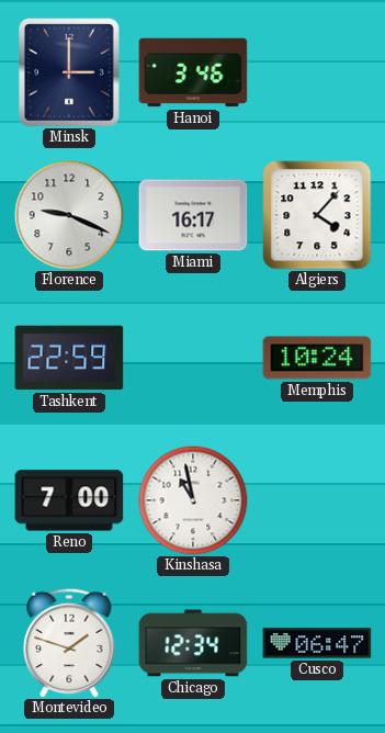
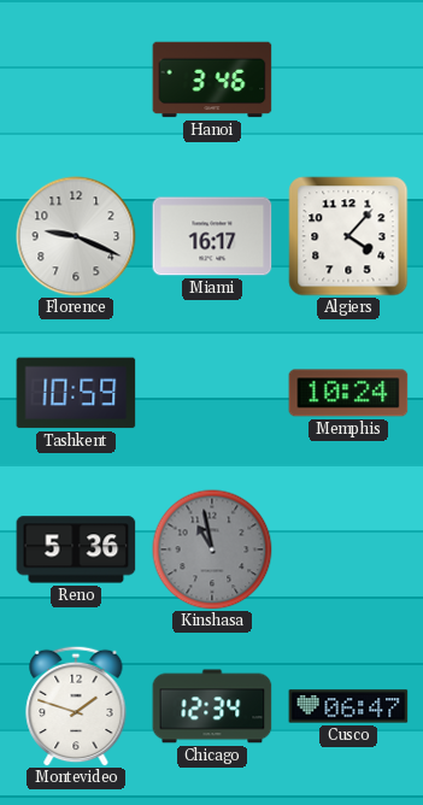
Minsk: 3:00 -> none
Tashkent: 22:59 -> 10:59
Reno: 7:00 -> 5:36
Kinshasa dial: white -> grey
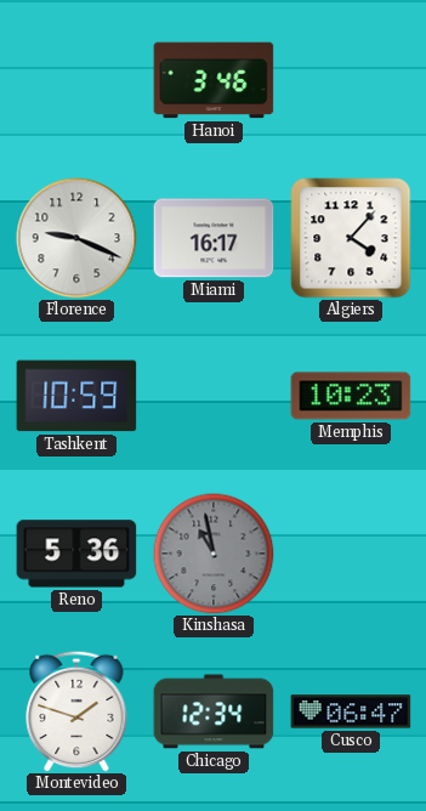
Memphis: 10:24 -> 10:23
